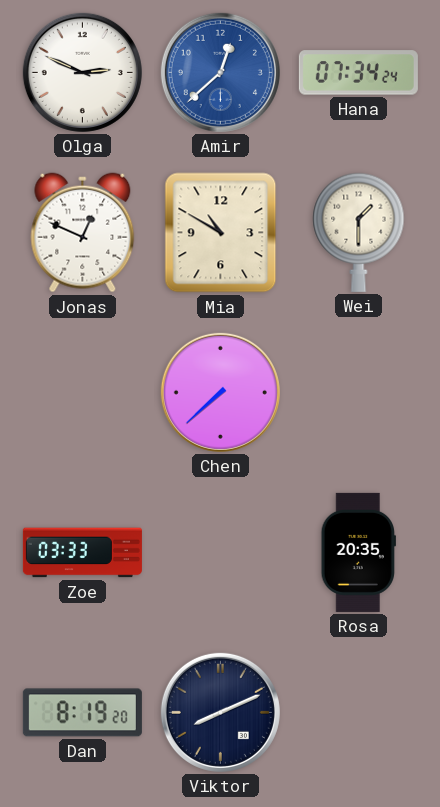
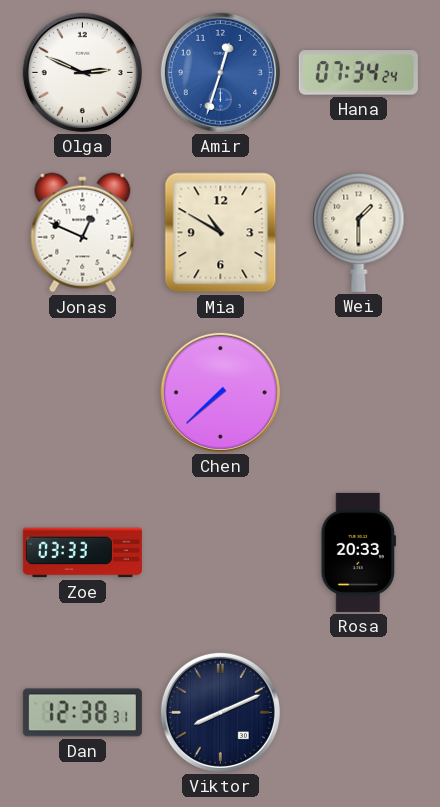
Amir: 12:38 -> 12:33
Rosa: 20:35 -> 20:33
Dan: 8:19 -> 12:38
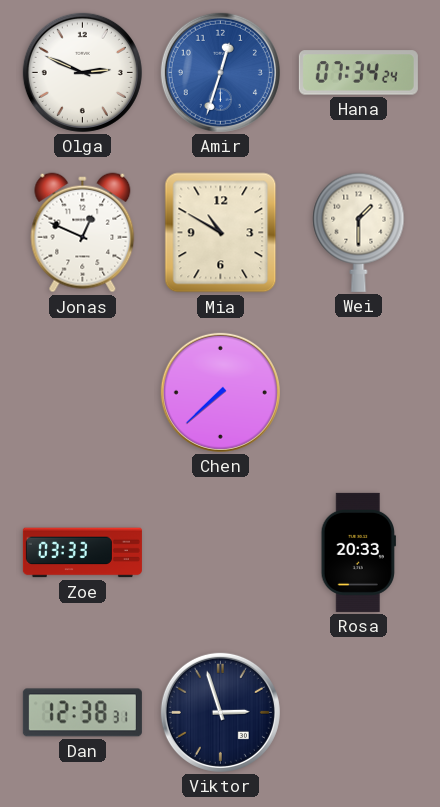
Viktor: 8:11 -> 2:57
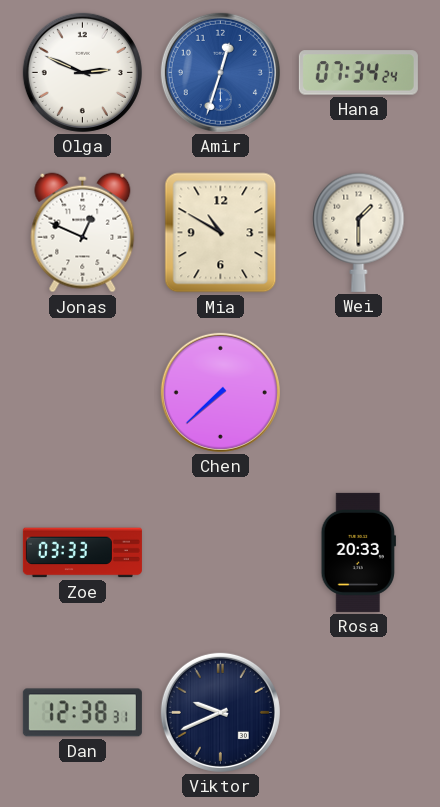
Viktor: 2:57 -> 9:41
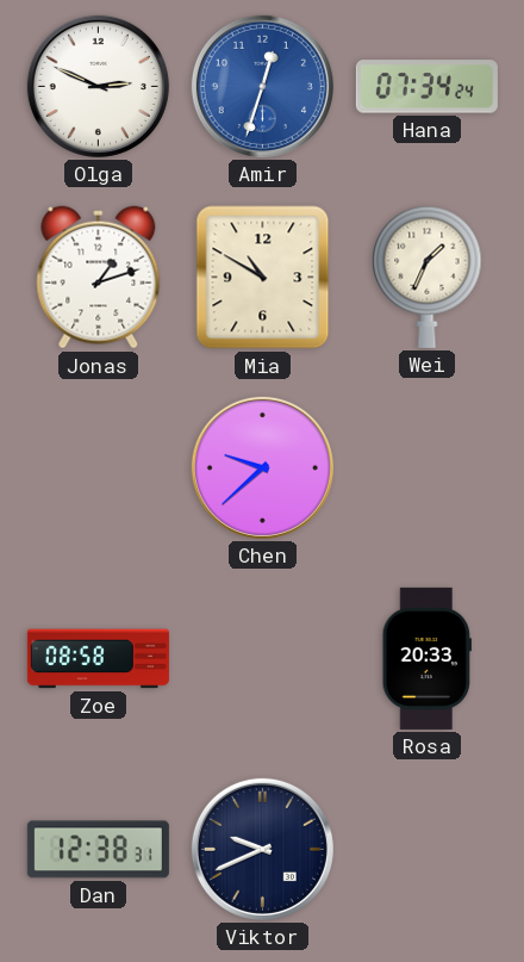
Jonas: 12:49 -> 1:12
Wei: 1:30 -> 1:34
Chen: 7:38 -> 9:38
Zoe: 03:33 -> 08:58
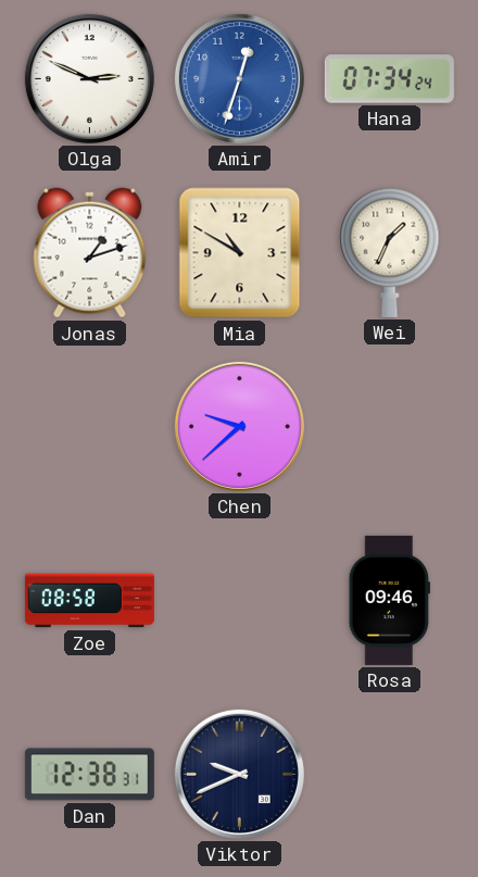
Rosa: 20:33 -> 09:46
